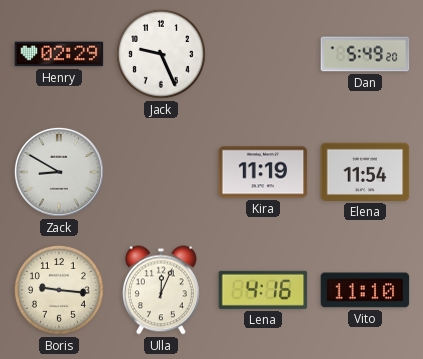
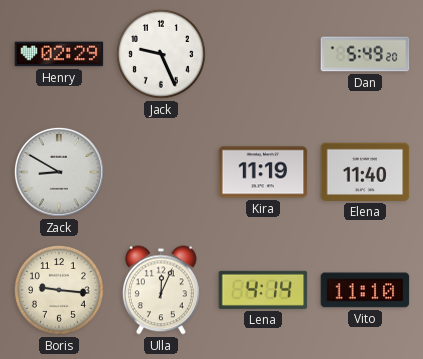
Elena: 11:54 -> 11:40
Lena: 4:16 -> 4:14
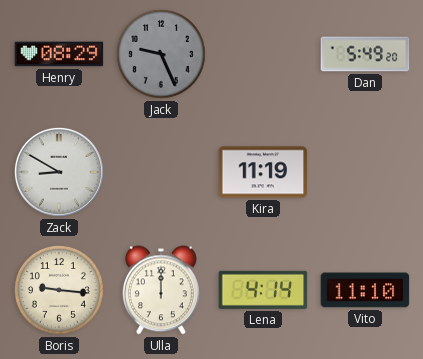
Henry: 02:29 -> 08:29
Jack dial: white -> grey
Elena: 11:40 -> none
Ulla: 12:04 -> 12:00
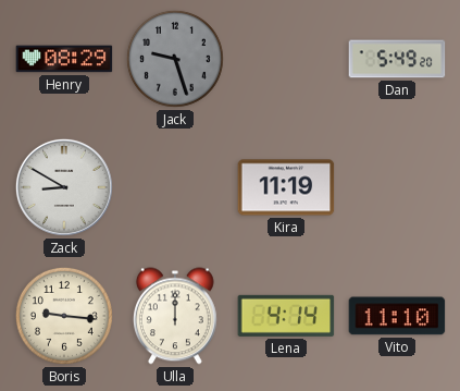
Jack: 9:26 -> 9:27
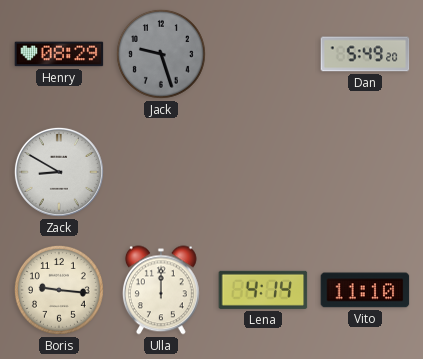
Kira: 11:19 -> none
